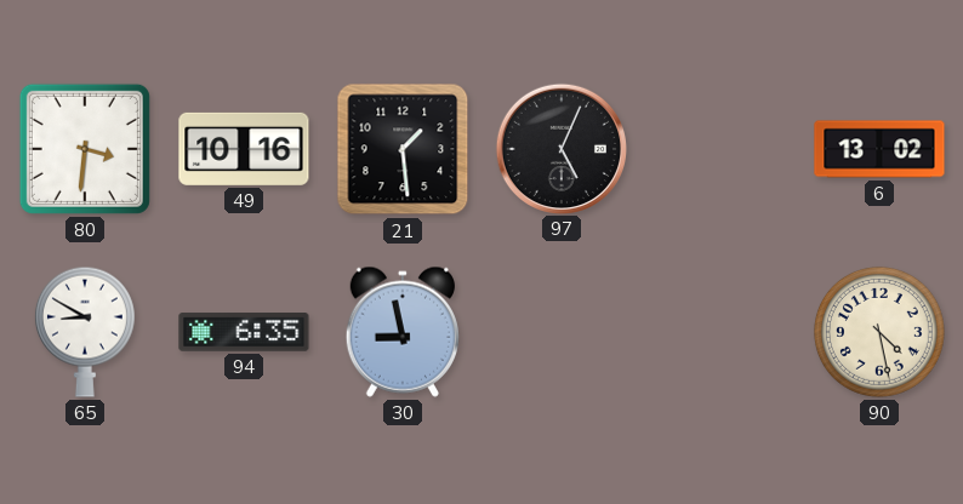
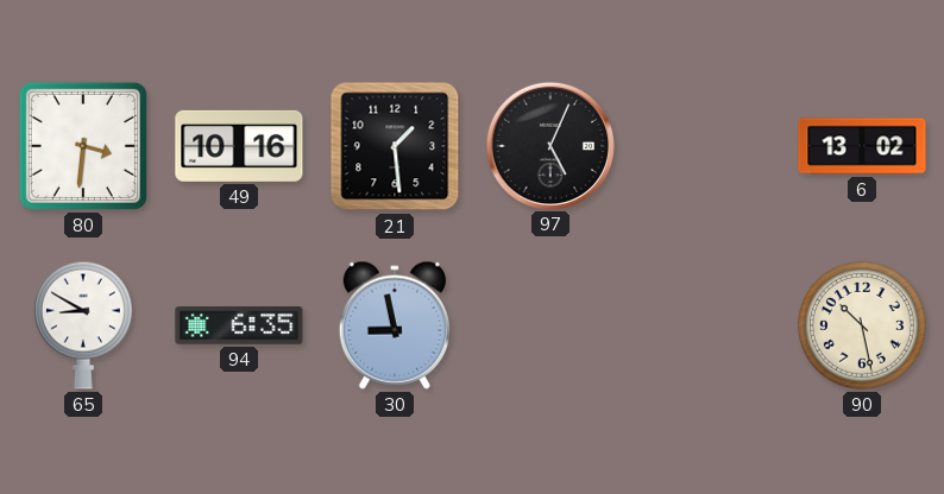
90: 4:28 -> 10:28
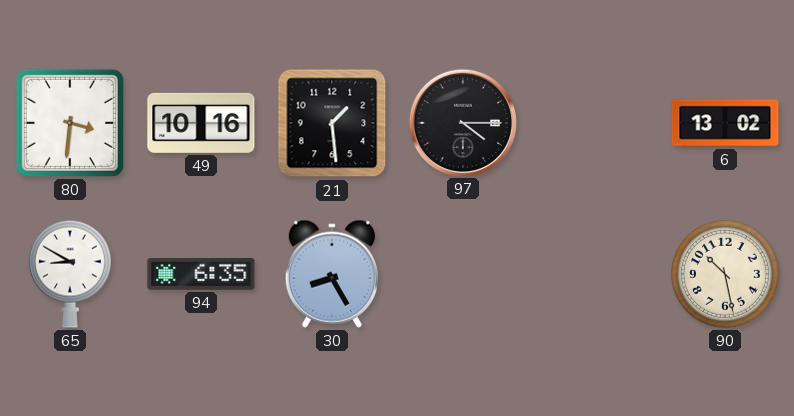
97: 5:04 -> 4:15
30: 8:58 -> 8:25
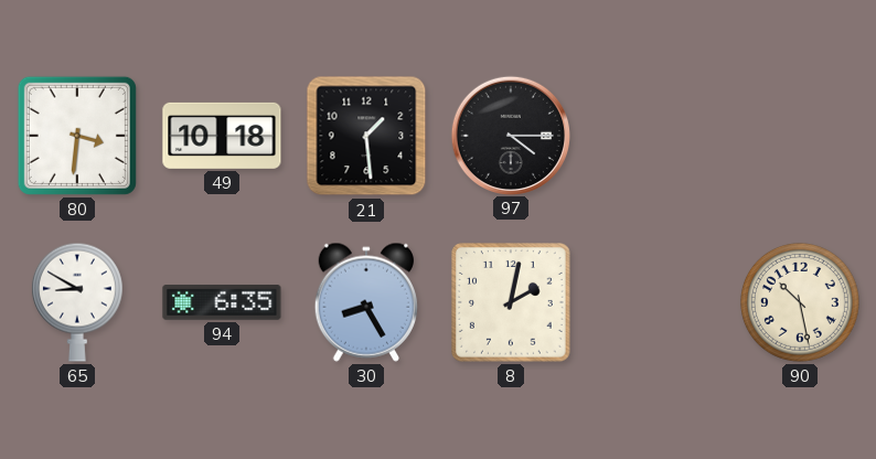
49: 10:16 -> 10:18
6: 13:02 -> none
8: none -> 2:02
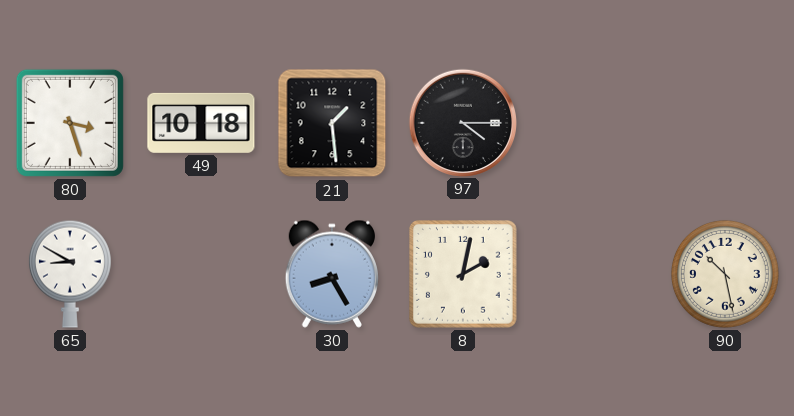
80: 3:31 -> 3:27
94: 6:35 -> none
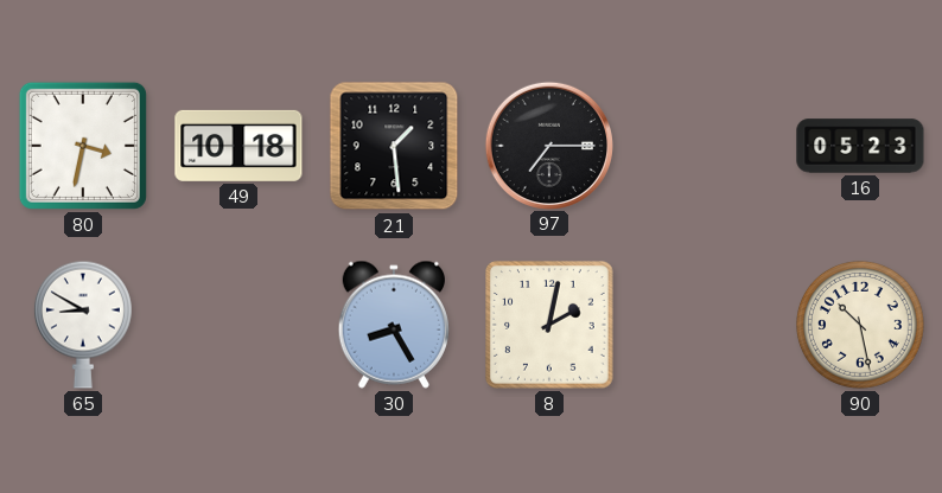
80: 3:27 -> 3:32
97: 4:15 -> 7:15
16: none -> 05:23
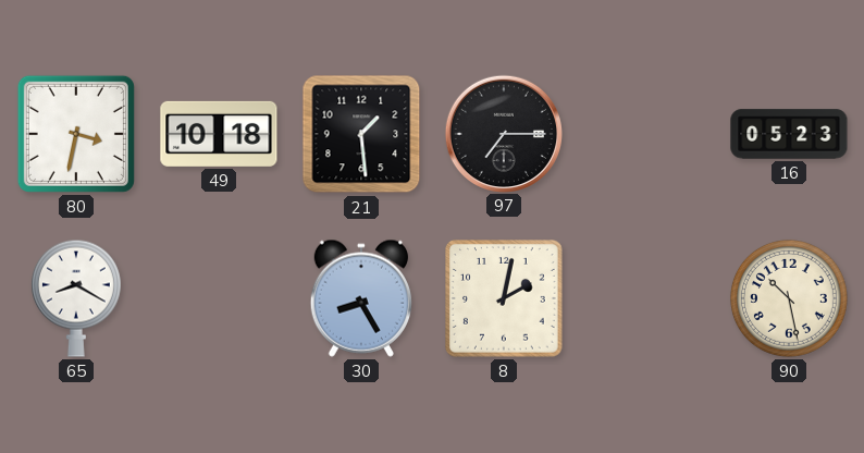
65: 8:50 -> 8:20
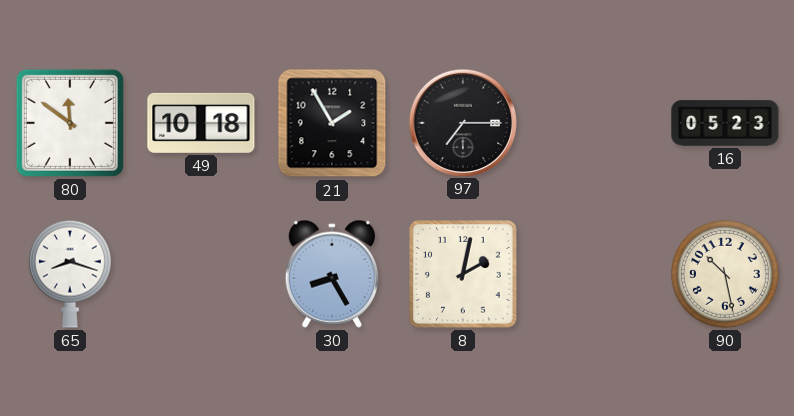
80: 3:32 -> 11:51
21: 1:29 -> 1:55
65: 8:20 -> 8:18
